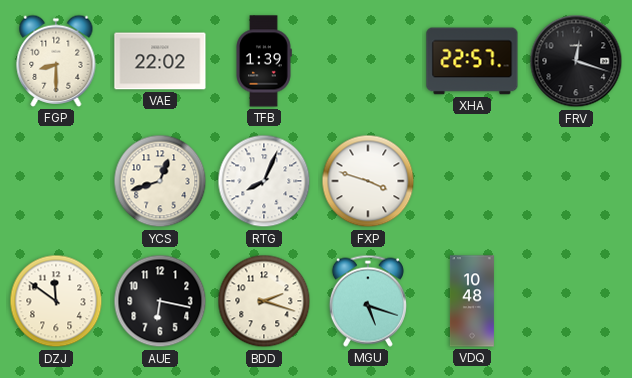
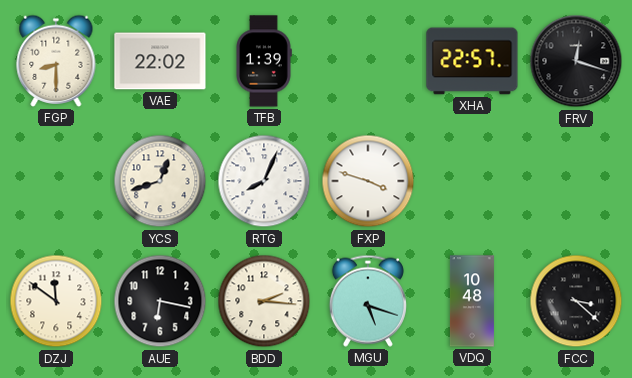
BDD: 2:18 -> 2:16
FCC: none -> 3:22
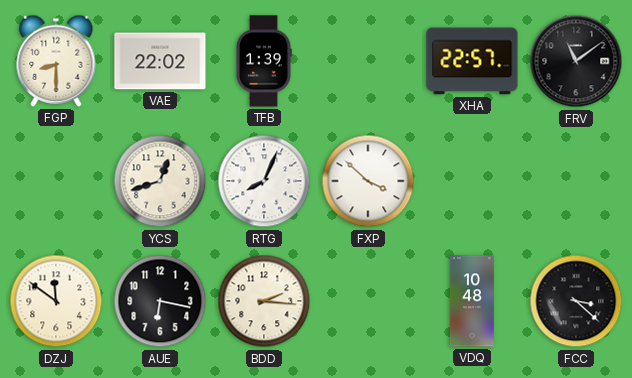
FRV: 12:18 -> 11:09
FXP: 3:48 -> 3:52
MGU: 5:18 -> none
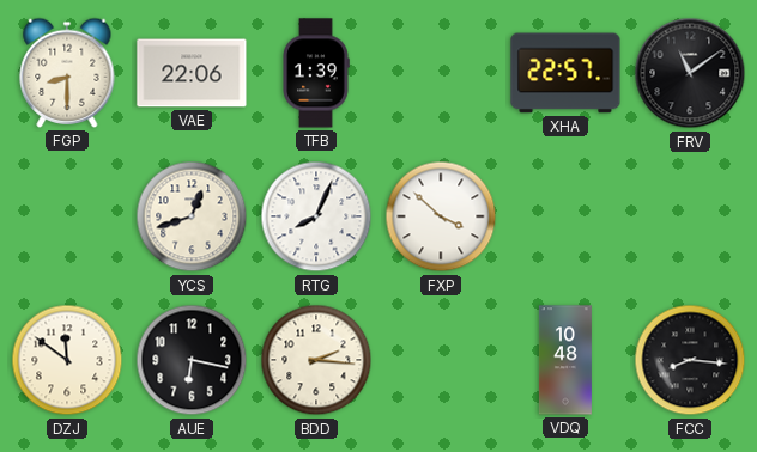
VAE: 22:02 -> 22:06
FCC: 3:22 -> 8:16
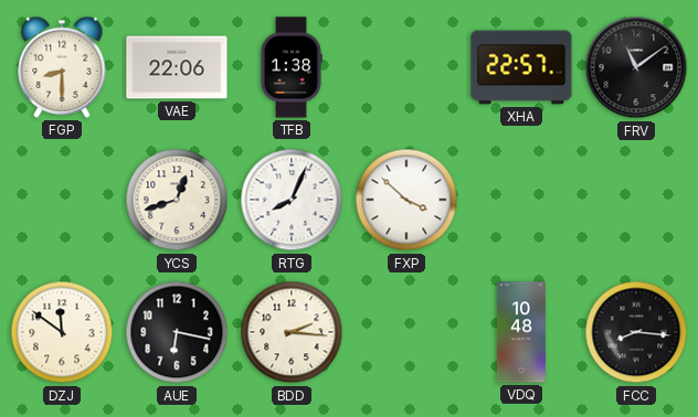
TFB: 1:39 -> 1:38
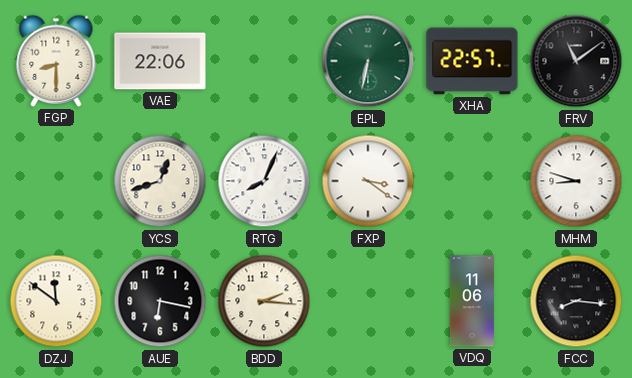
TFB: 1:38 -> none
EPL: none -> 6:32
FXP: 3:52 -> 3:21
MHM: none -> 8:48
VDQ: 10:48 -> 11:06
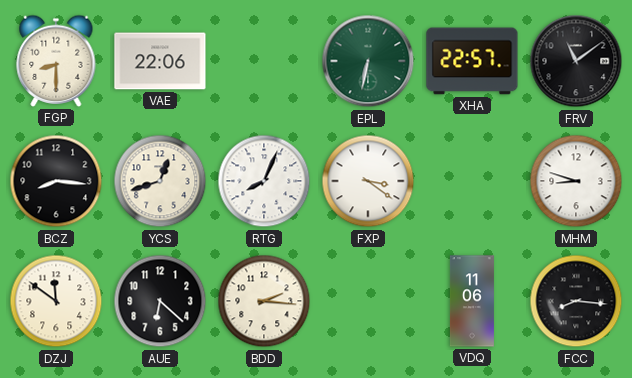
BCZ: none -> 8:16
AUE: 6:17 -> 6:22
